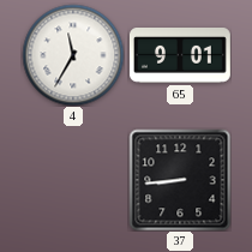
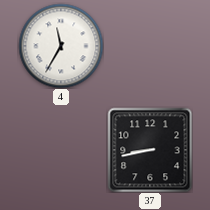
65: 9:01 -> none
37: 8:44 -> 8:43
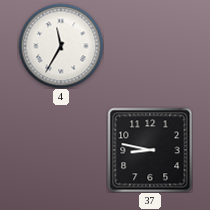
37: 8:43 -> 8:47
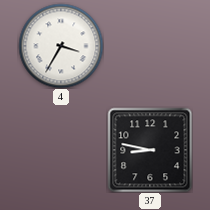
4: 11:35 -> 3:35
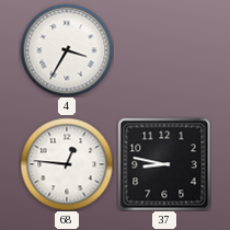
68: none -> 12:46
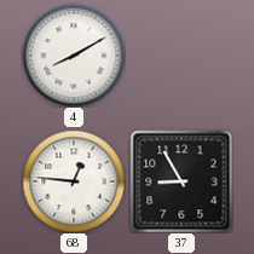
4: 3:35 -> 8:10
37: 8:47 -> 8:55
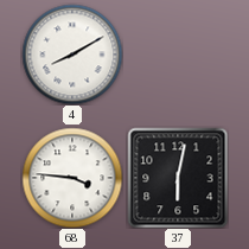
68: 12:46 -> 3:46
37: 8:55 -> 6:02
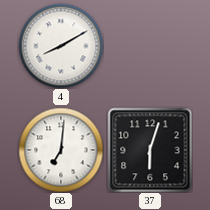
68: 3:46 -> 7:01
37: 6:02 -> 6:03
